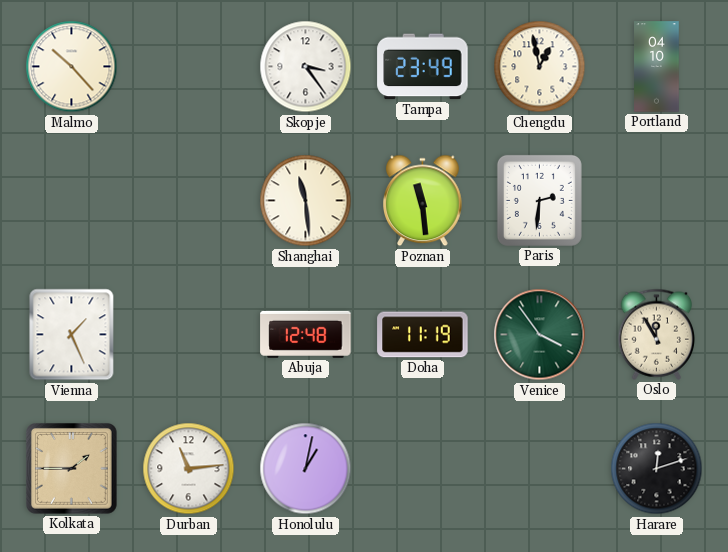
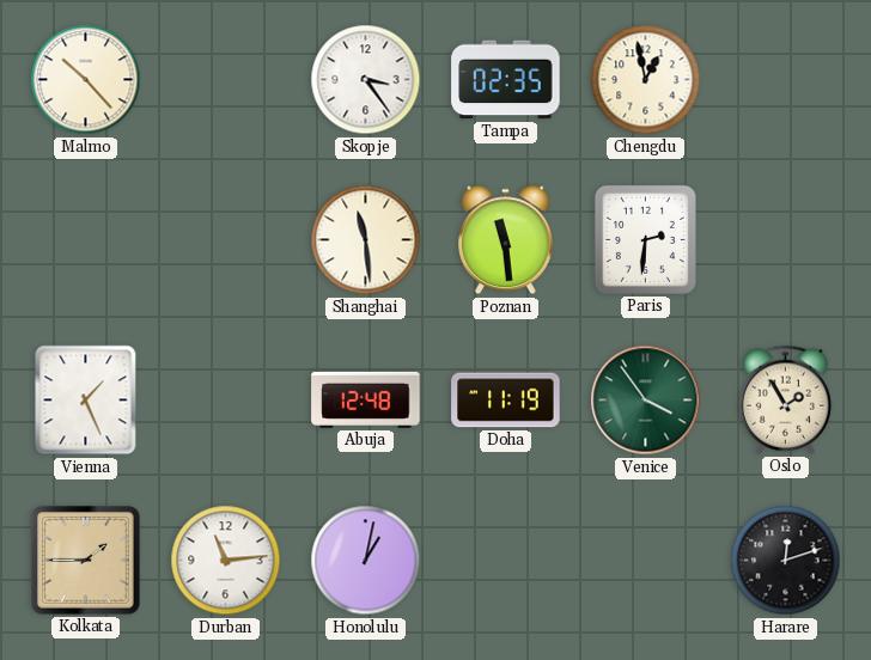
Tampa: 23:49 -> 02:35
Portland: 04:10 -> none
Oslo: 11:55 -> 1:55
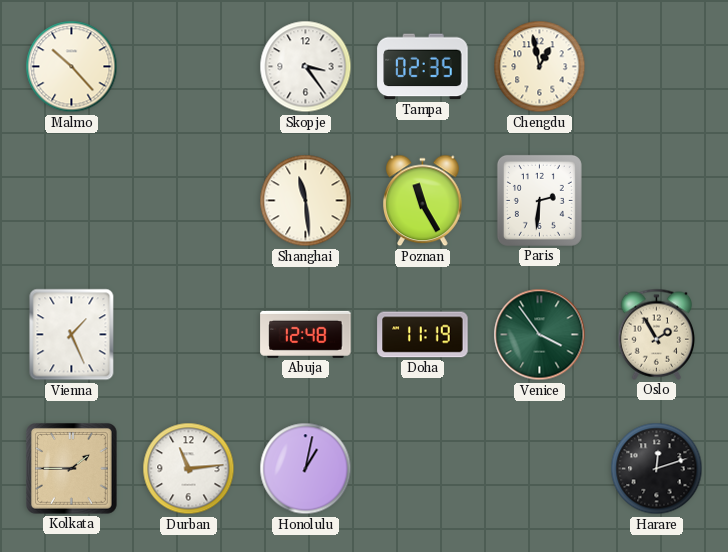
Poznan: 11:29 -> 11:25
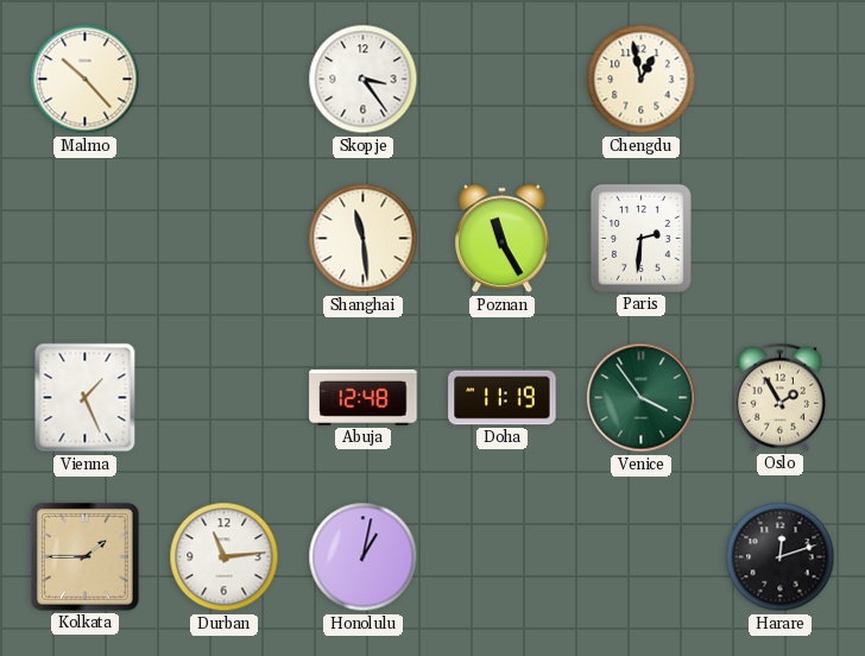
Tampa: 02:35 -> none
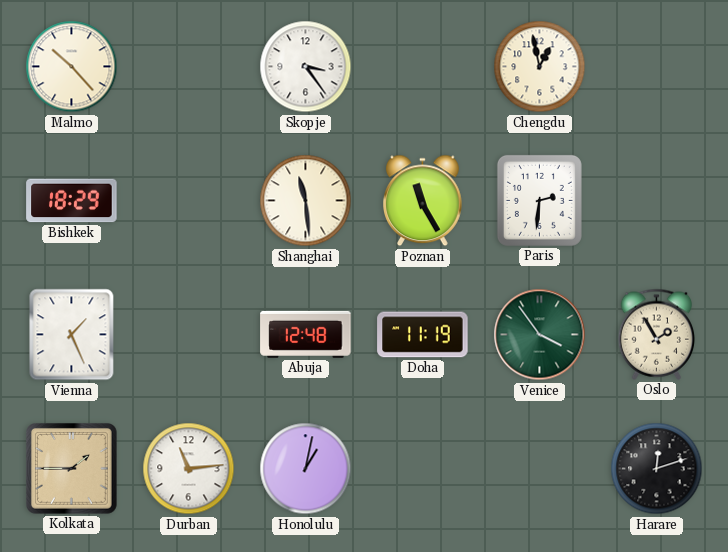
Bishkek: none -> 18:29
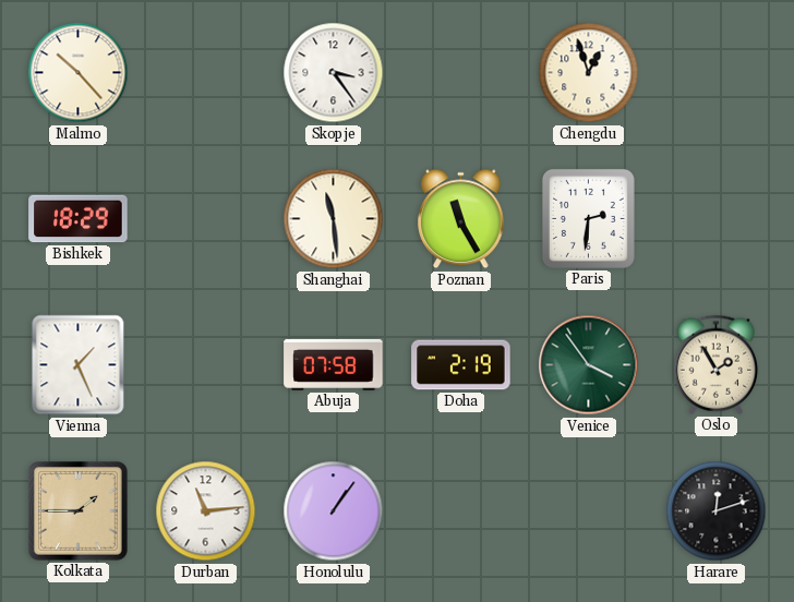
Chengdu: 12:58 -> 12:57
Abuja: 12:48 -> 07:58
Doha: 11:19 -> 2:19
Honolulu: 1:02 -> 1:06
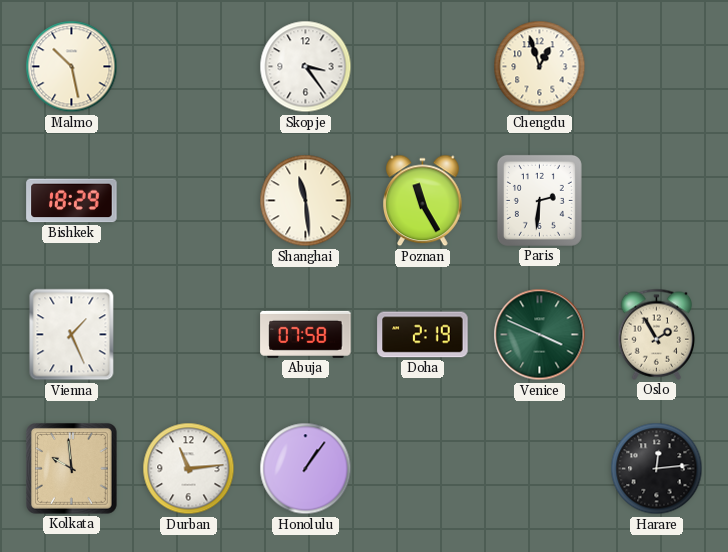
Malmo: 10:23 -> 10:28
Venice: 3:54 -> 3:49
Kolkata: 1:45 -> 9:59
Harare: 12:12 -> 12:14
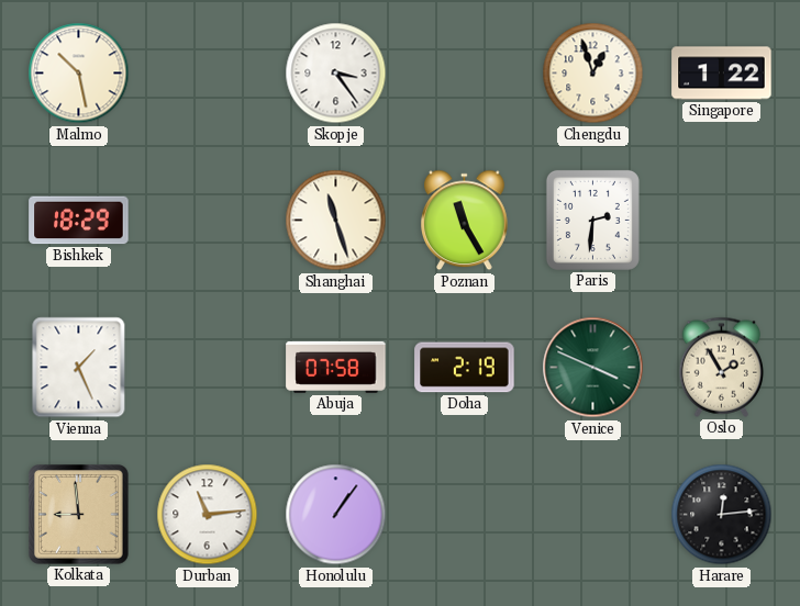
Singapore: none -> 1:22
Shanghai: 11:29 -> 11:27
Kolkata: 9:59 -> 8:59
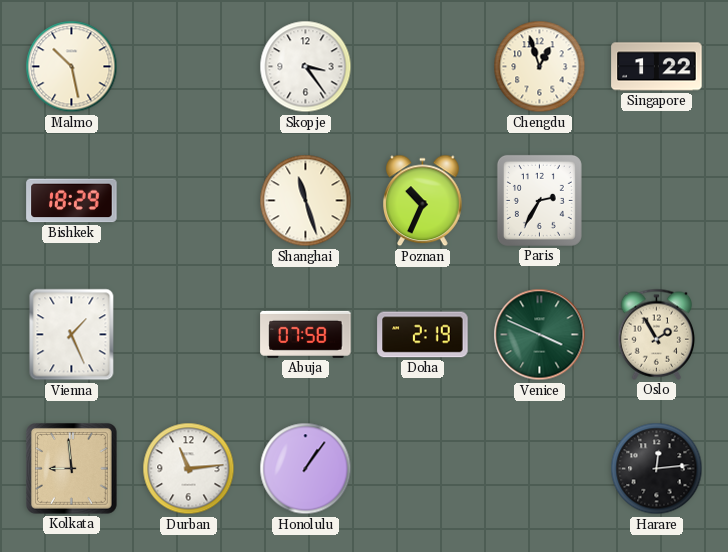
Poznan: 11:25 -> 10:34
Paris: 2:31 -> 2:35
